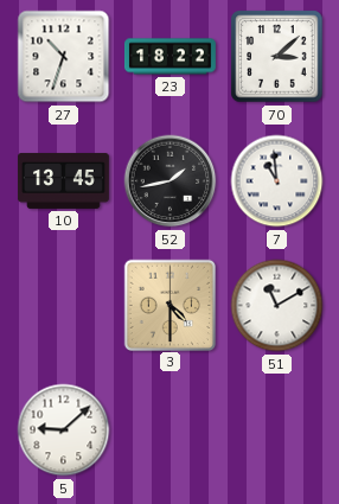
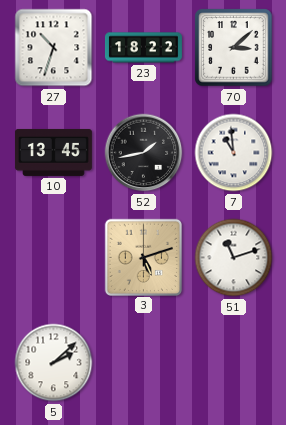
3: 4:30 -> 5:12
51: 11:10 -> 11:12
5: 9:08 -> 2:08
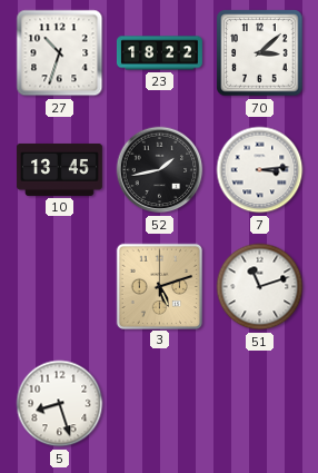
7: 10:59 -> 3:14
5: 2:08 -> 8:27
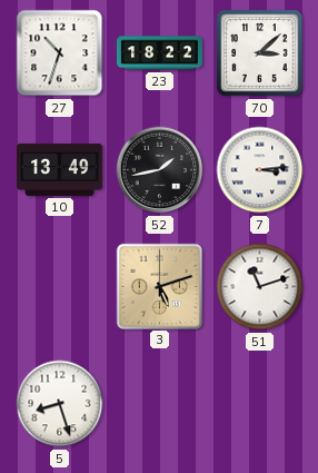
10: 13:45 -> 13:49
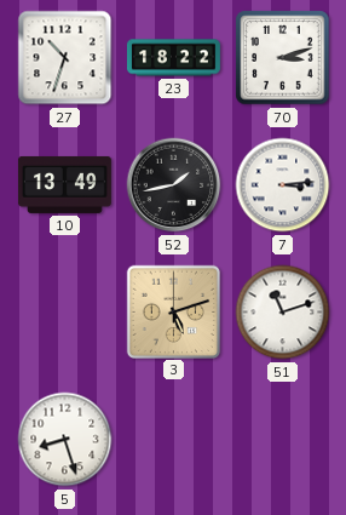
70: 3:08 -> 3:12
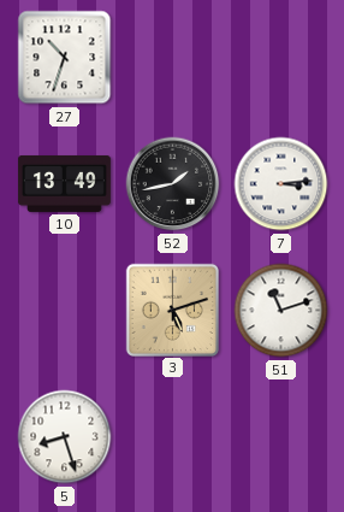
23: 18:22 -> none
70: 3:12 -> none
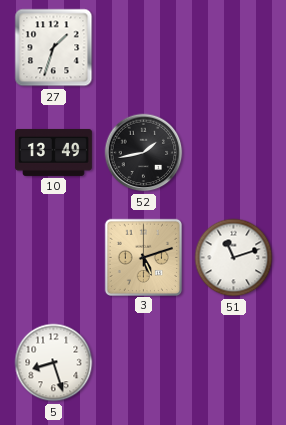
27: 10:33 -> 1:33
7: 3:14 -> none
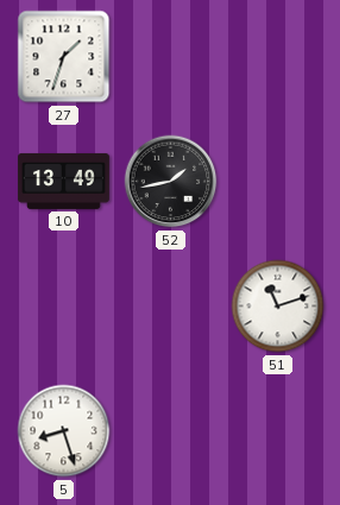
3: 5:12 -> none
